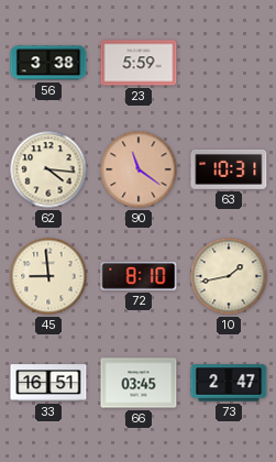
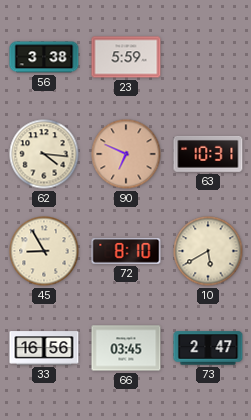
90: 11:21 -> 6:49
45: 8:59 -> 8:55
10: 1:43 -> 5:40
33: 16:51 -> 16:56
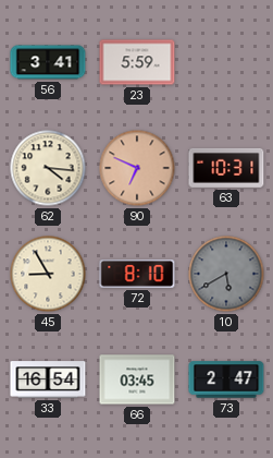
56: 3:38 -> 3:41
10 dial: cream -> grey
33: 16:56 -> 16:54
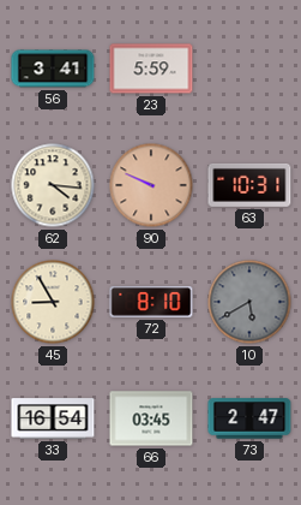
90: 6:49 -> 9:49
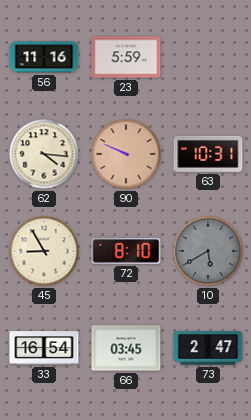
56: 3:41 -> 11:16
